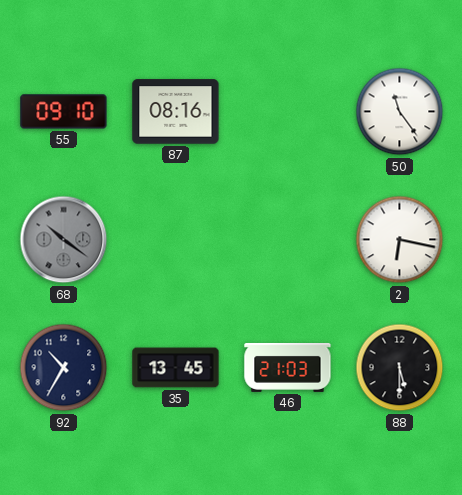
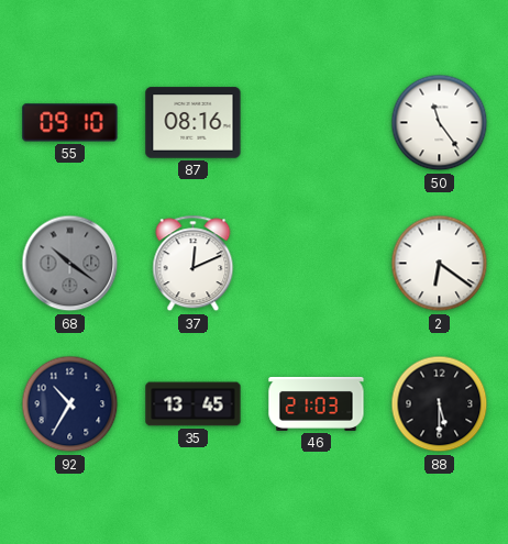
37: none -> 12:11
2: 6:17 -> 6:21
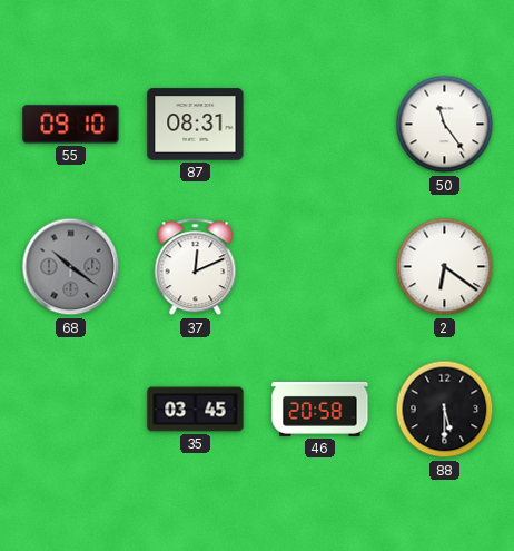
87: 08:16 -> 08:31
92: 10:35 -> none
35: 13:45 -> 03:45
46: 21:03 -> 20:58
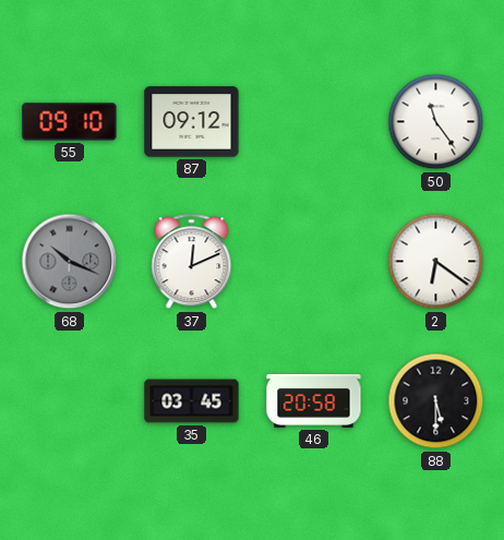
87: 08:31 -> 09:12
68: 10:21 -> 10:19
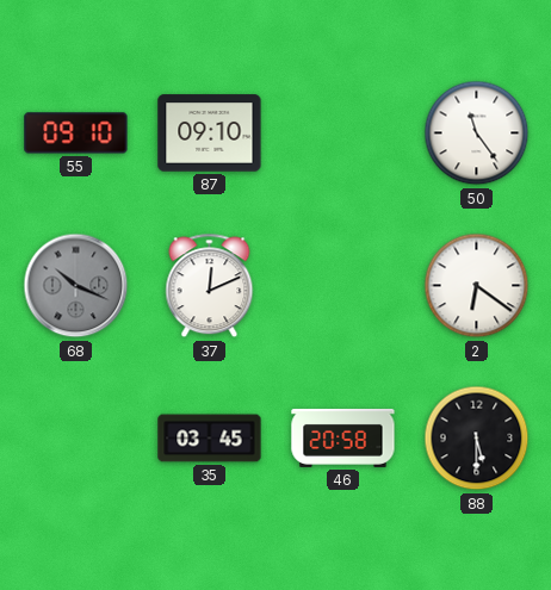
87: 09:12 -> 09:10
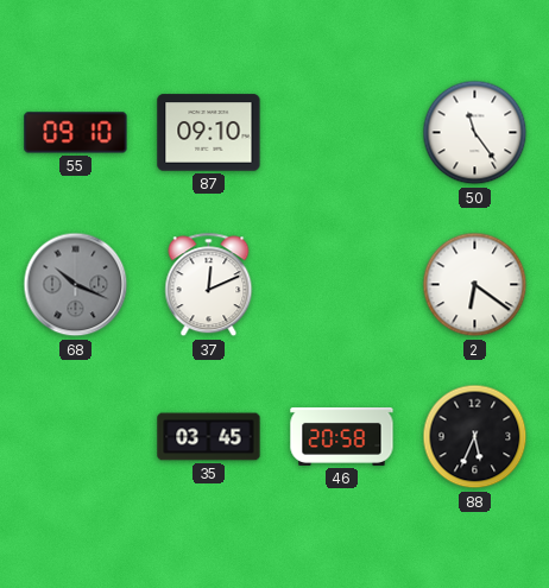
88: 5:30 -> 5:34
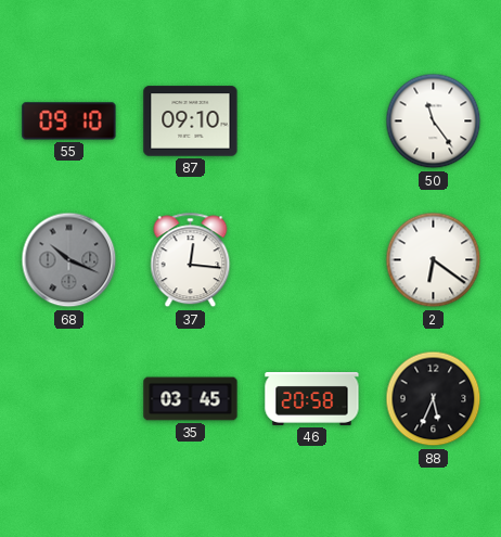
37: 12:11 -> 12:16
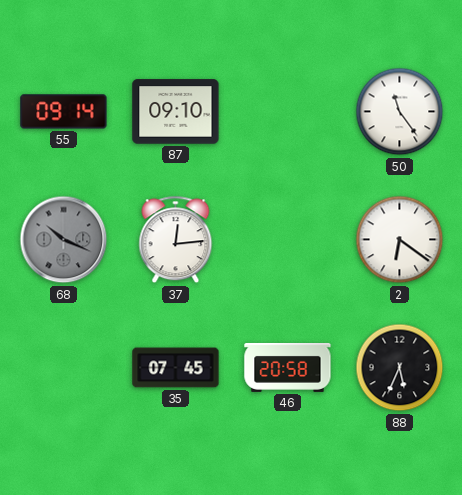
55: 09:10 -> 09:14
37: 12:16 -> 12:14
35: 03:45 -> 07:45
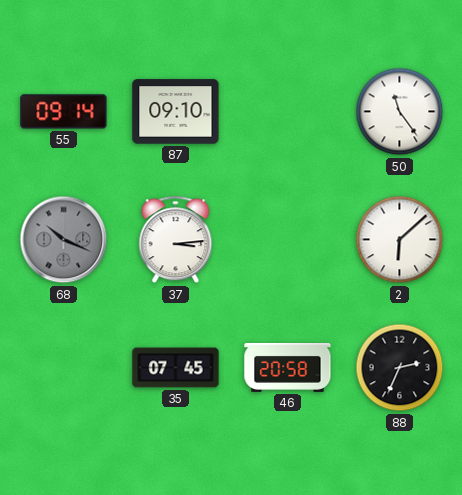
37: 12:14 -> 3:14
2: 6:21 -> 6:08
88: 5:34 -> 2:34
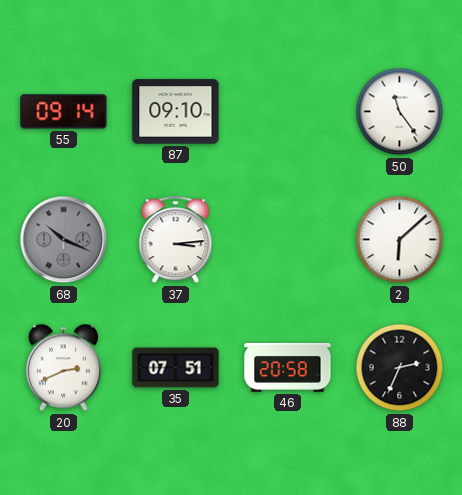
20: none -> 2:41
35: 07:45 -> 07:51
